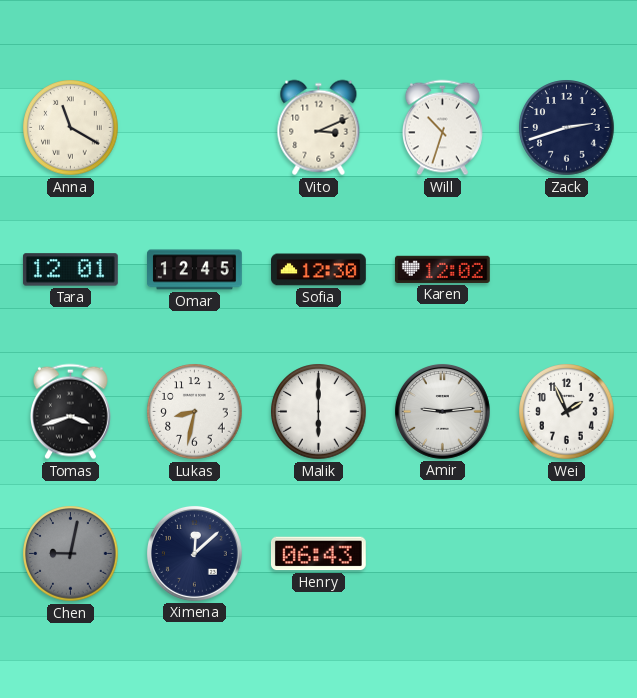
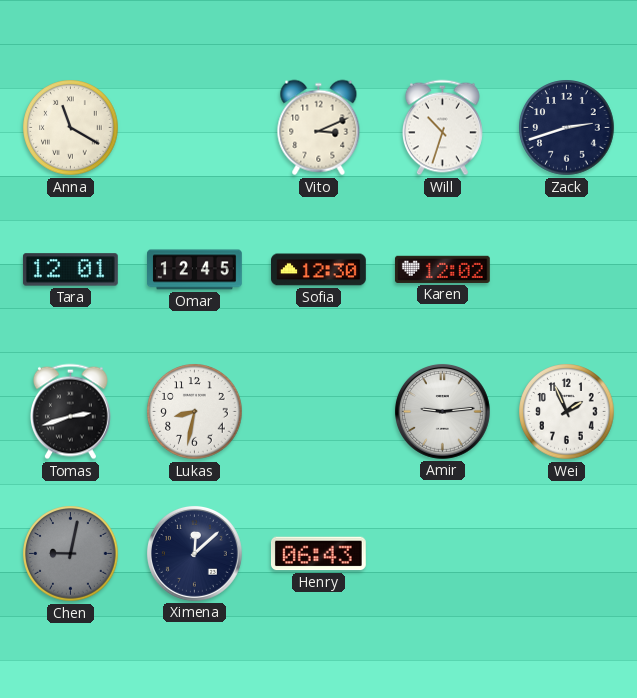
Tomas: 3:42 -> 2:42
Malik: 6:00 -> none
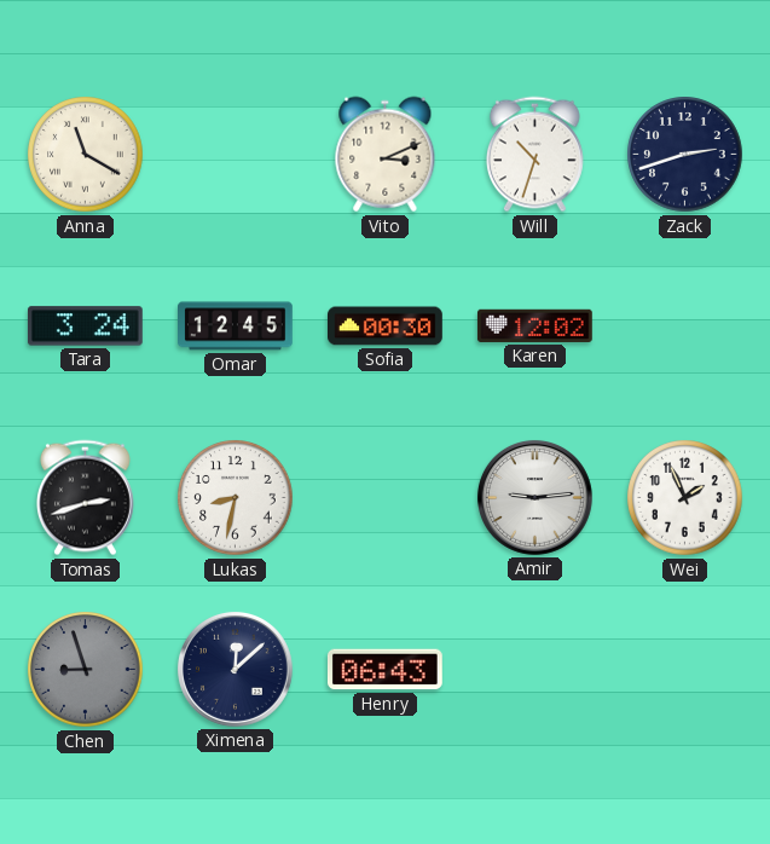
Tara: 12:01 -> 3:24
Sofia: 12:30 -> 00:30
Chen: 9:02 -> 8:57
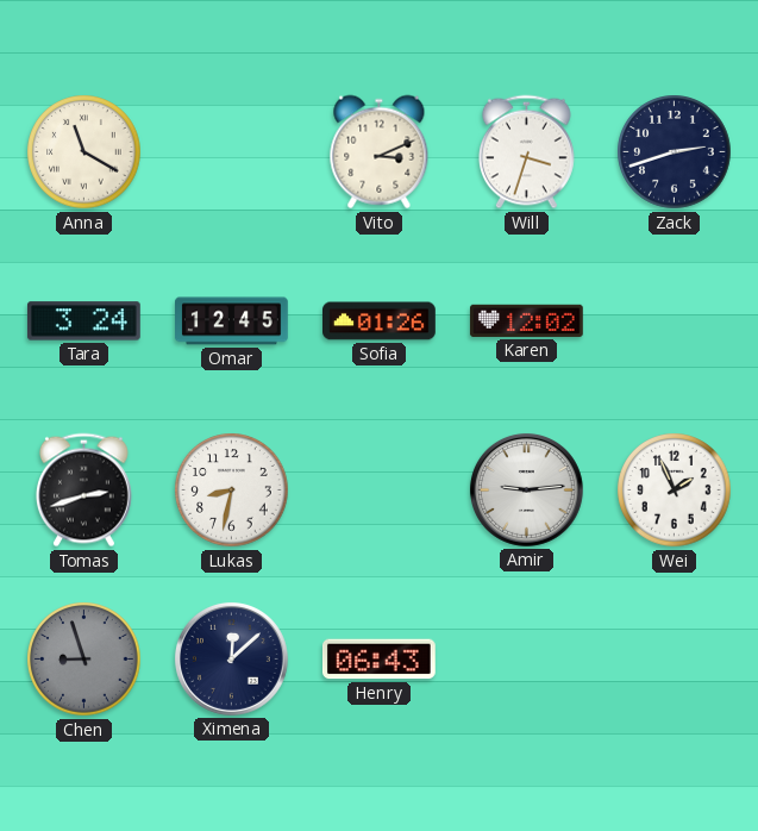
Will: 10:33 -> 3:33
Sofia: 00:30 -> 01:26
